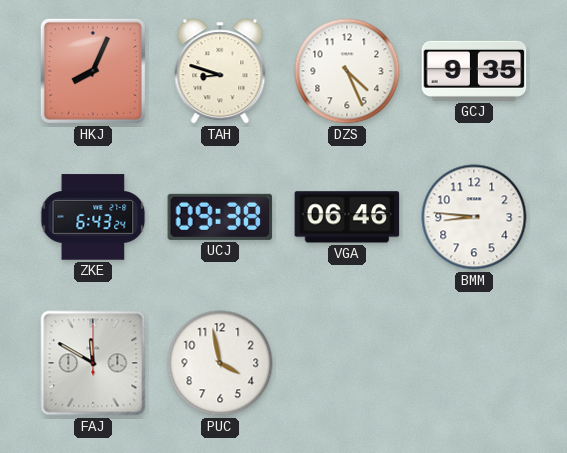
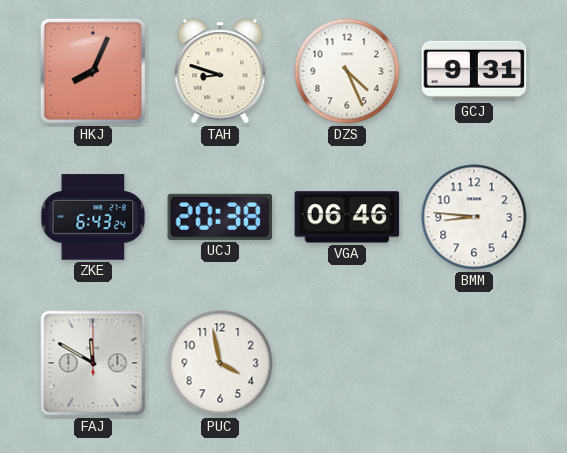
GCJ: 9:35 -> 9:31
UCJ: 09:38 -> 20:38
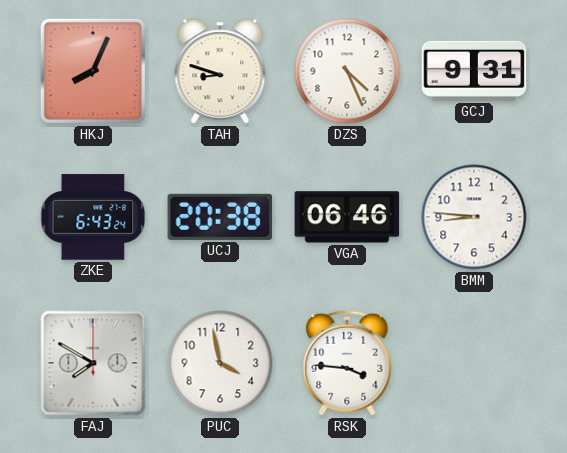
FAJ: 11:50 -> 7:50
RSK: none -> 3:46
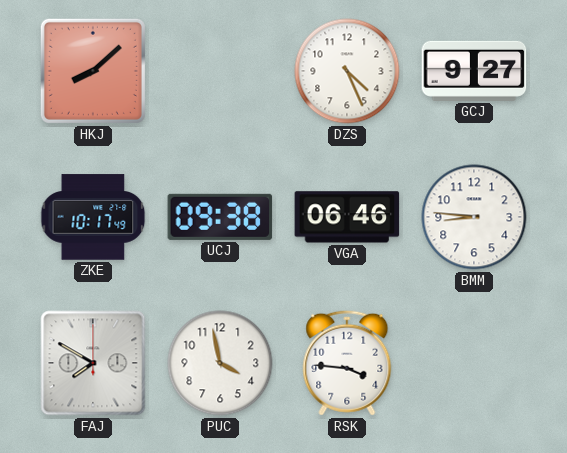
HKJ: 8:04 -> 8:08
TAH: 8:48 -> none
GCJ: 9:31 -> 9:27
ZKE: 6:43 -> 10:17
UCJ: 20:38 -> 09:38
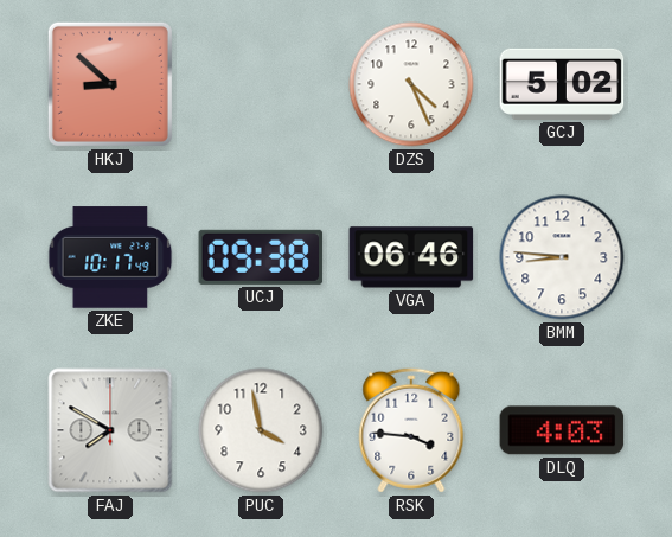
HKJ: 8:08 -> 8:52
GCJ: 9:27 -> 5:02
DLQ: none -> 4:03
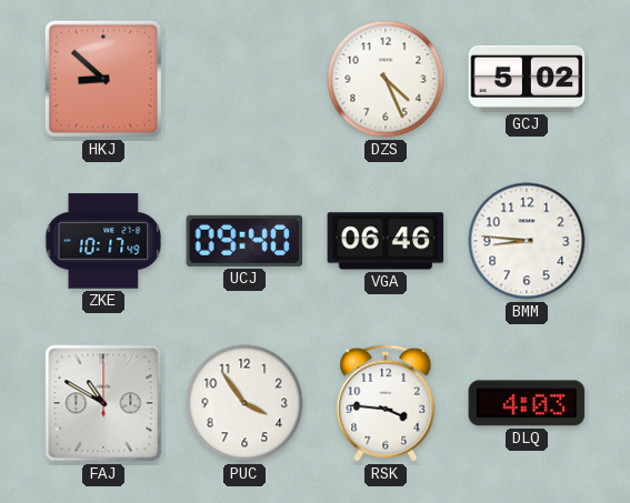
UCJ: 09:38 -> 09:40
FAJ: 7:50 -> 10:50
PUC: 3:58 -> 3:54
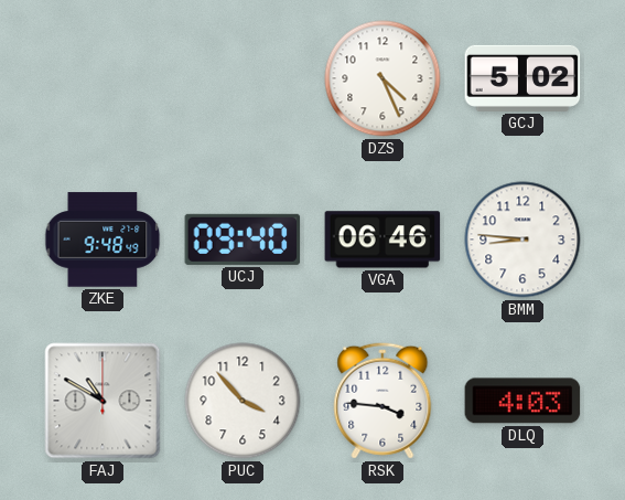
HKJ: 8:52 -> none
ZKE: 10:17 -> 9:48
PUC: 3:54 -> 3:53
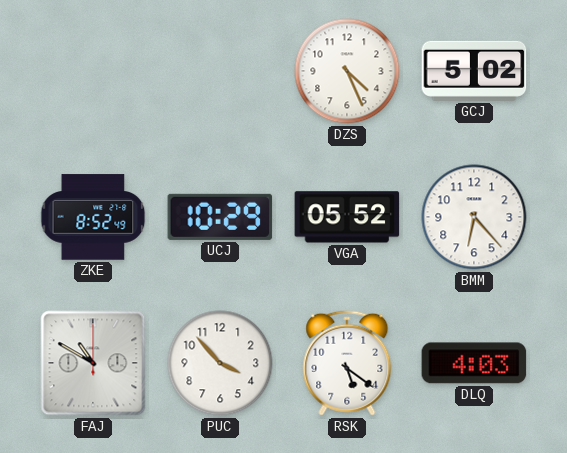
ZKE: 9:48 -> 8:52
UCJ: 09:40 -> 10:29
VGA: 06:46 -> 05:52
BMM: 8:46 -> 6:23
RSK: 3:46 -> 5:21
